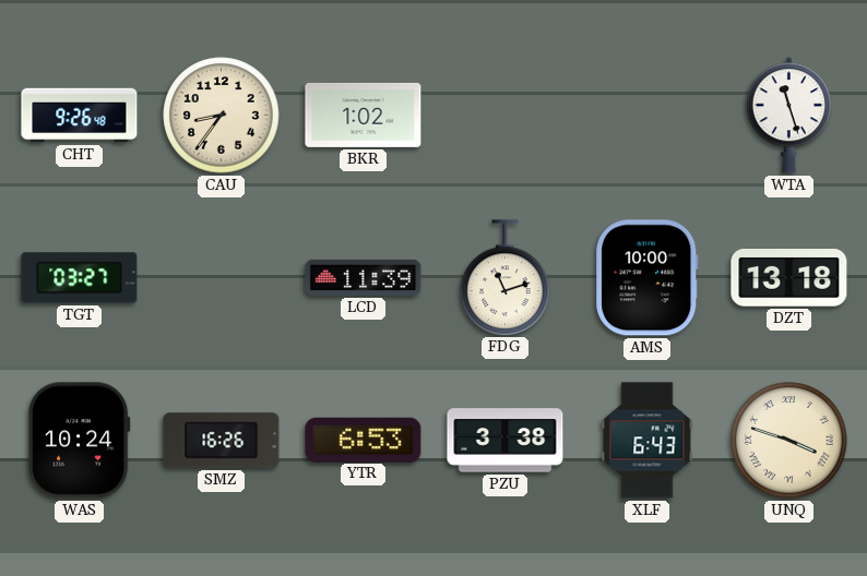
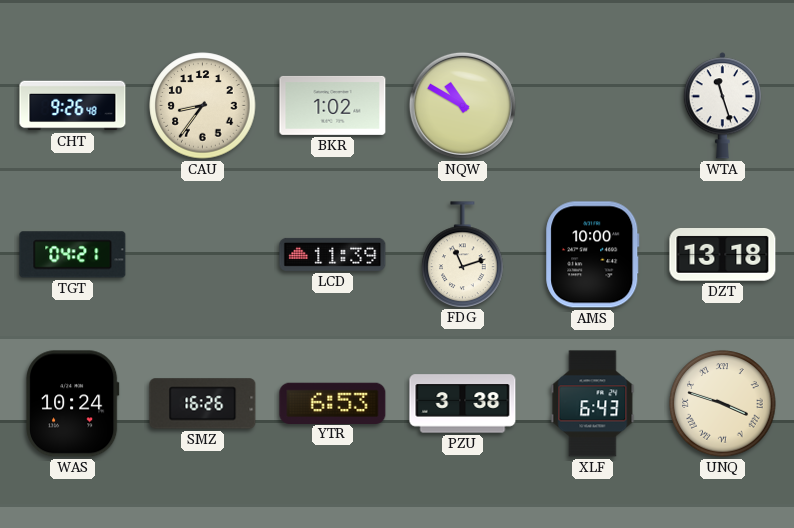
NQW: none -> 10:50
TGT: 03:27 -> 04:21
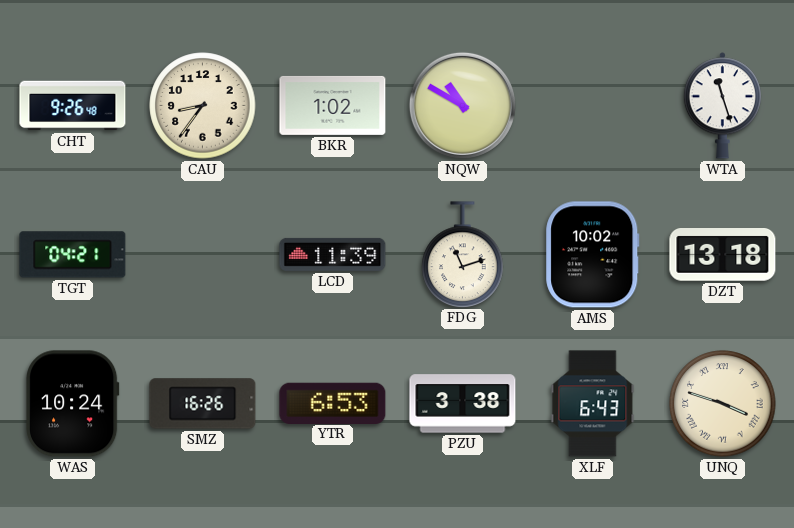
AMS: 10:00 -> 10:02
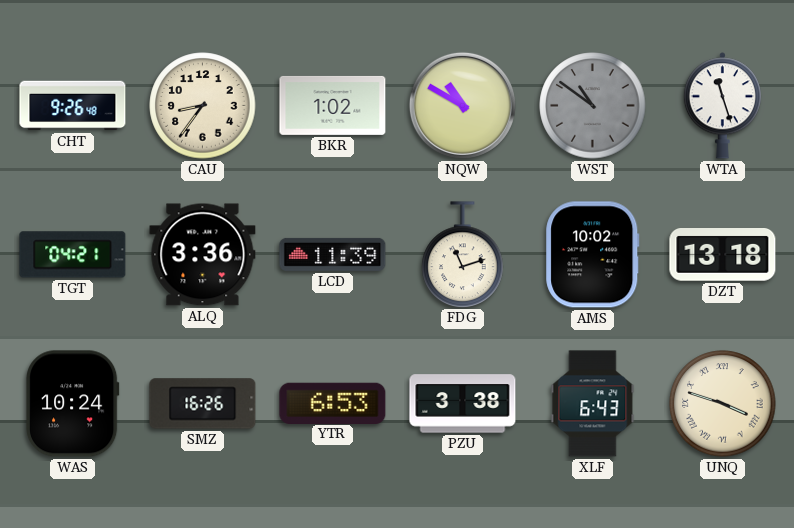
WST: none -> 10:51
ALQ: none -> 3:36
